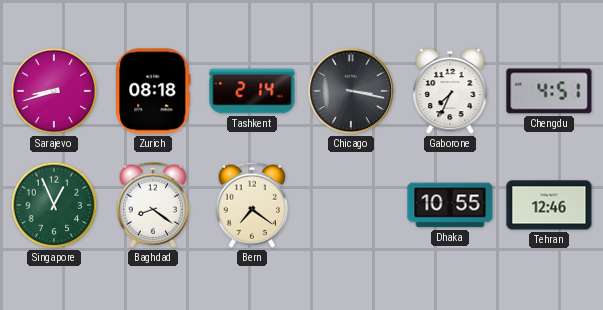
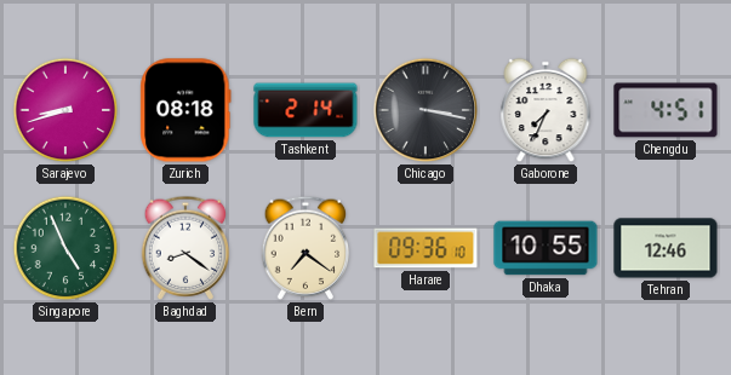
Singapore: 12:56 -> 4:56
Harare: none -> 09:36
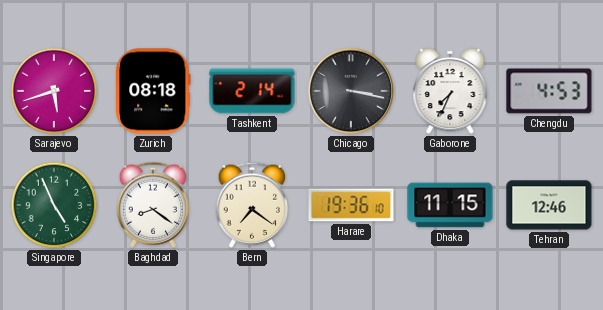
Sarajevo: 8:42 -> 5:42
Chengdu: 4:51 -> 4:53
Harare: 09:36 -> 19:36
Dhaka: 10:55 -> 11:15
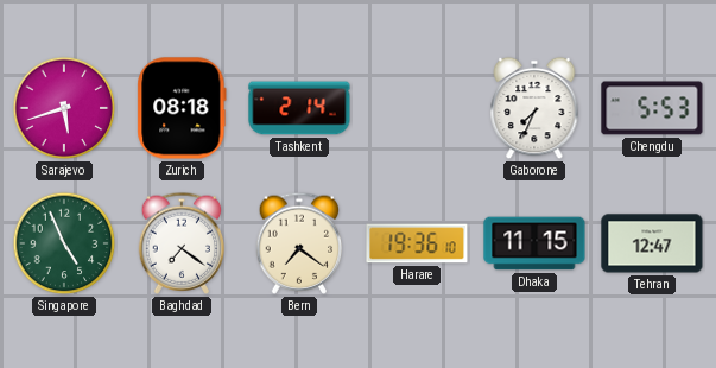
Chicago: 3:17 -> none
Chengdu: 4:53 -> 5:53
Baghdad: 8:21 -> 7:21
Tehran: 12:46 -> 12:47
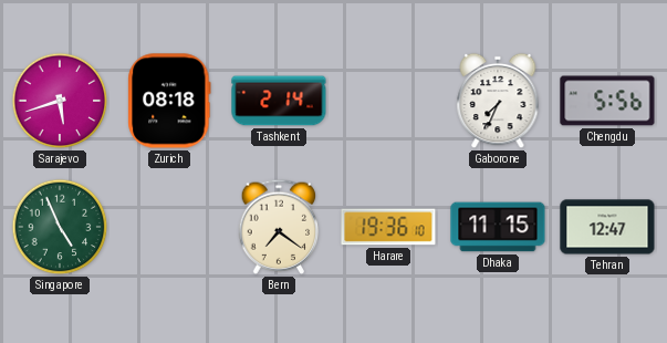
Chengdu: 5:53 -> 5:56
Baghdad: 7:21 -> none
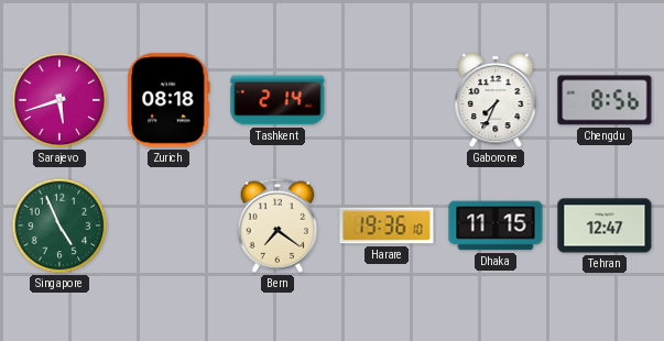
Chengdu: 5:56 -> 8:56
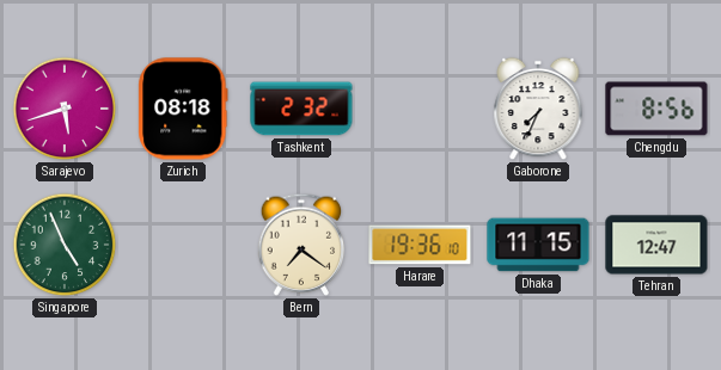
Tashkent: 2:14 -> 2:32
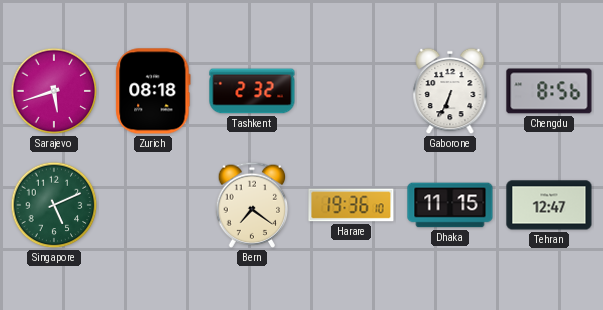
Gaborone: 7:34 -> 6:34
Singapore: 4:56 -> 5:11
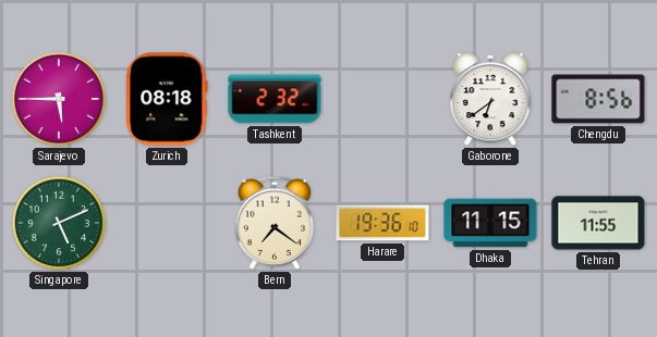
Sarajevo: 5:42 -> 5:45
Gaborone: 6:34 -> 6:39
Tehran: 12:47 -> 11:55
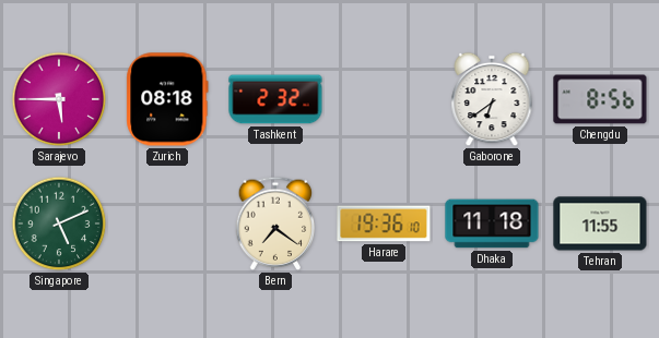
Dhaka: 11:15 -> 11:18
